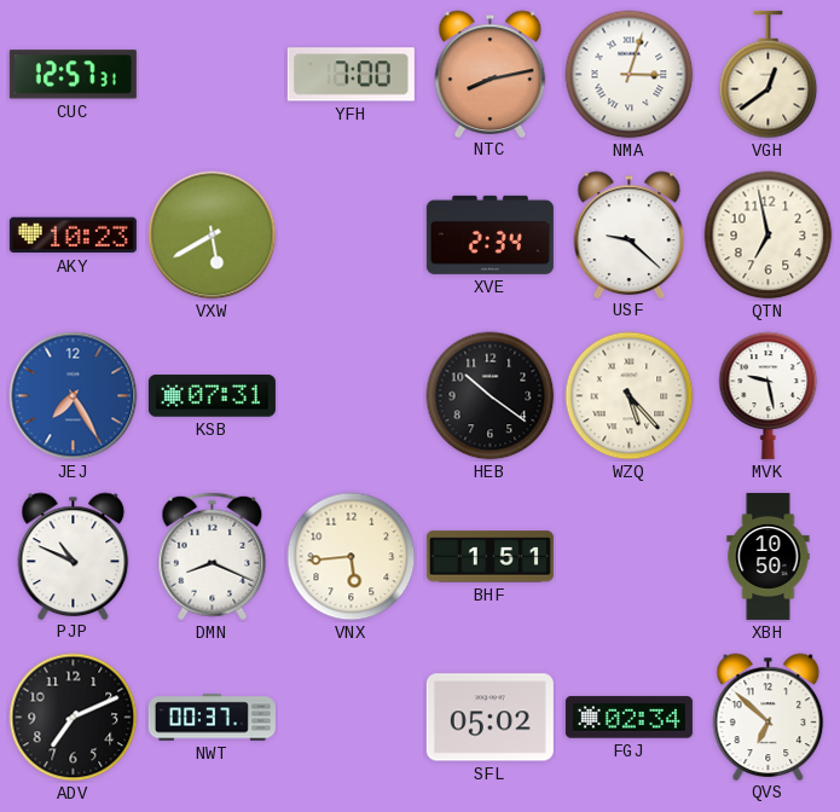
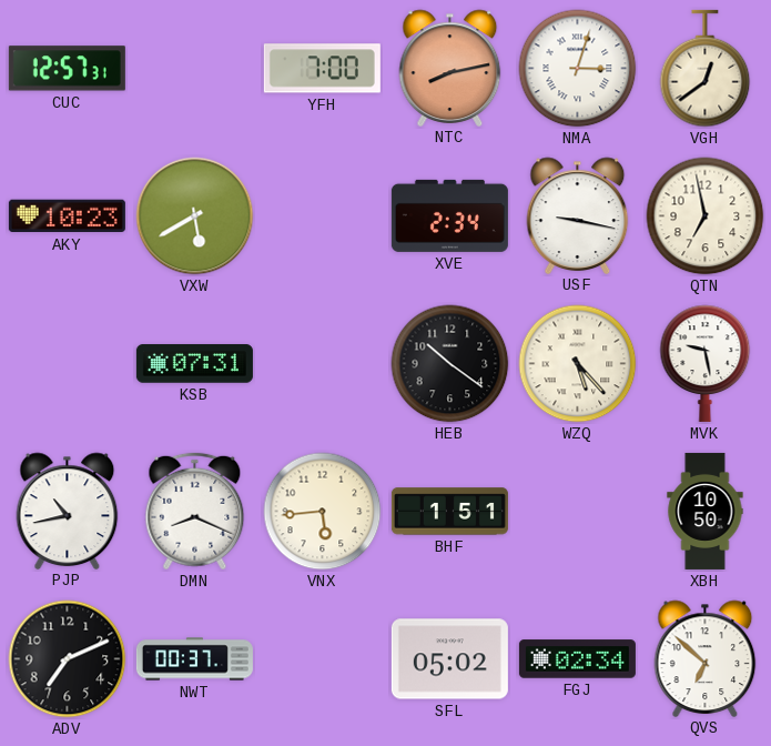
USF: 9:22 -> 9:17
JEJ: 7:25 -> none
PJP: 10:49 -> 10:43
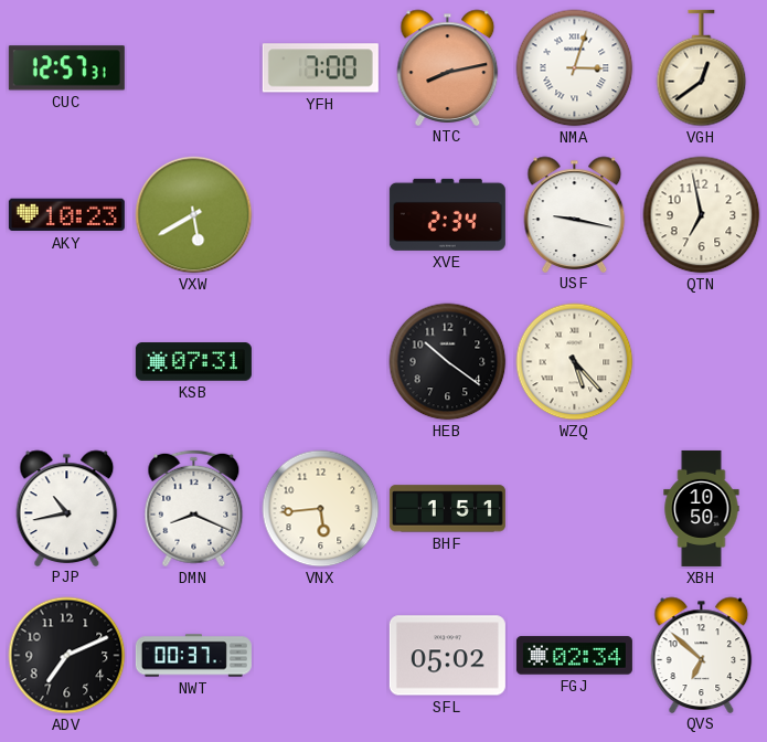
MVK: 9:28 -> none
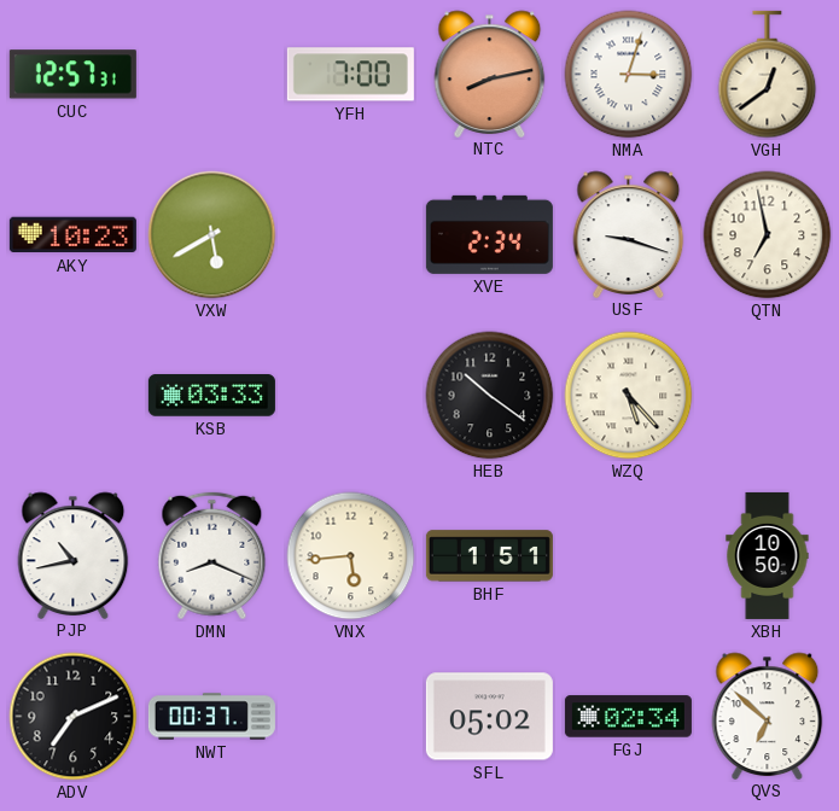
USF: 9:17 -> 9:18
KSB: 07:31 -> 03:33
